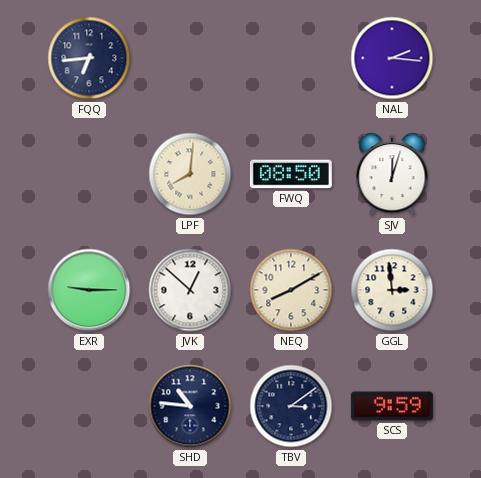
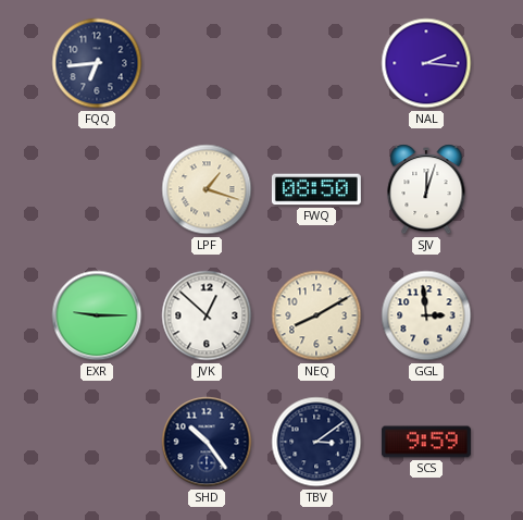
LPF: 8:01 -> 1:18
SHD: 10:46 -> 10:24
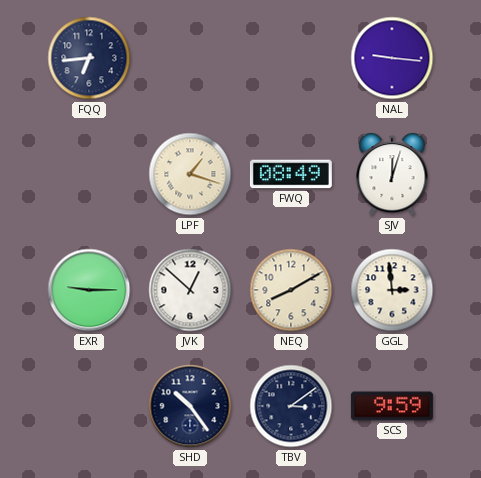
NAL: 2:16 -> 9:16
FWQ: 08:50 -> 08:49
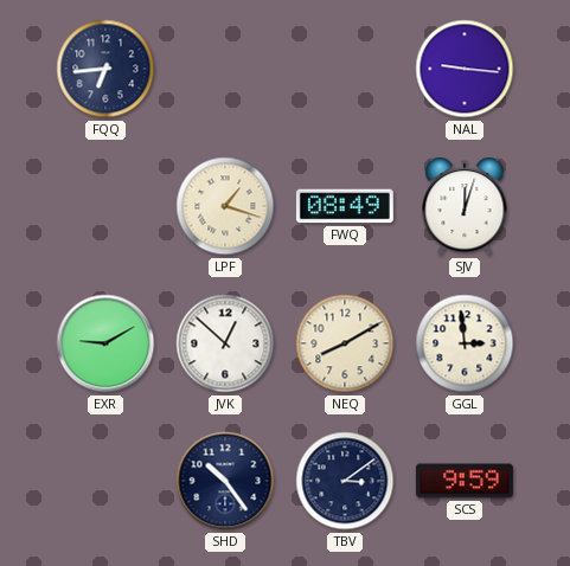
EXR: 9:15 -> 9:10
